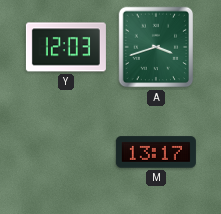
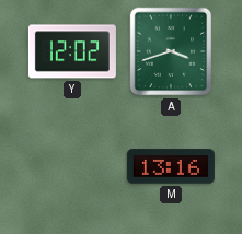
Y: 12:03 -> 12:02
M: 13:17 -> 13:16
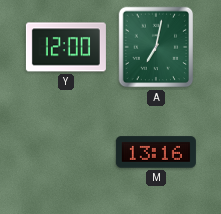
Y: 12:02 -> 12:00
A: 3:42 -> 7:02
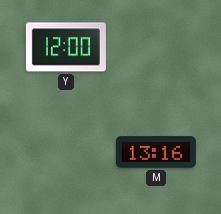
A: 7:02 -> none
